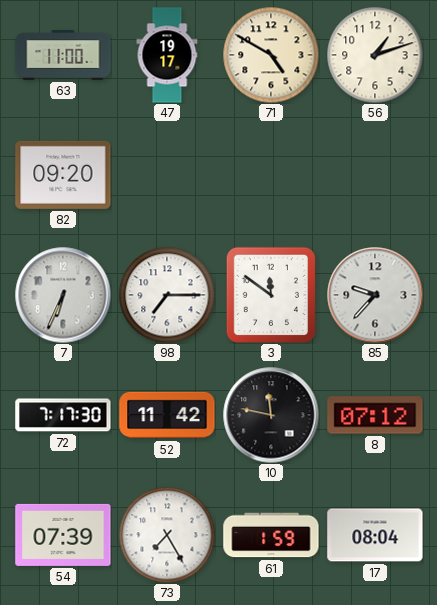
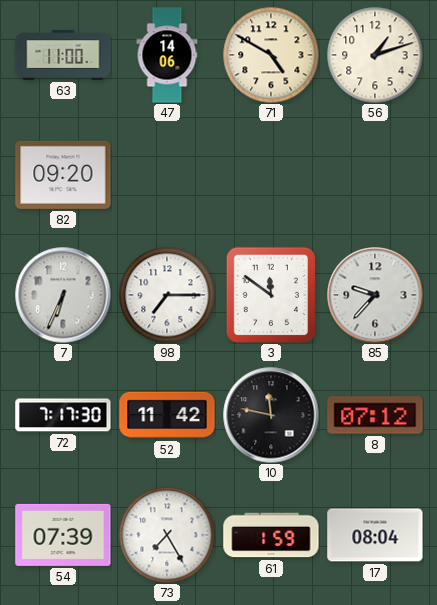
47: 19:17 -> 14:06
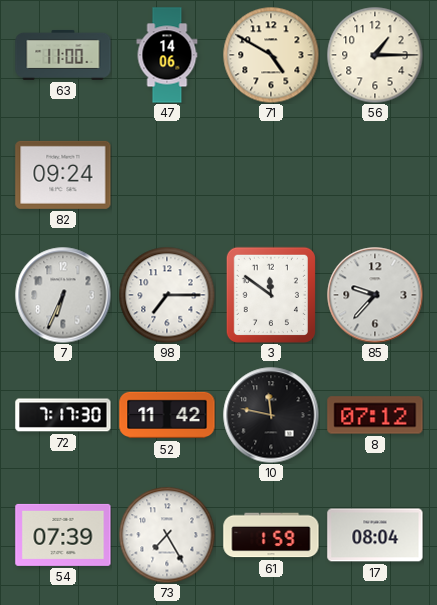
56: 1:12 -> 1:15
82: 09:20 -> 09:24
